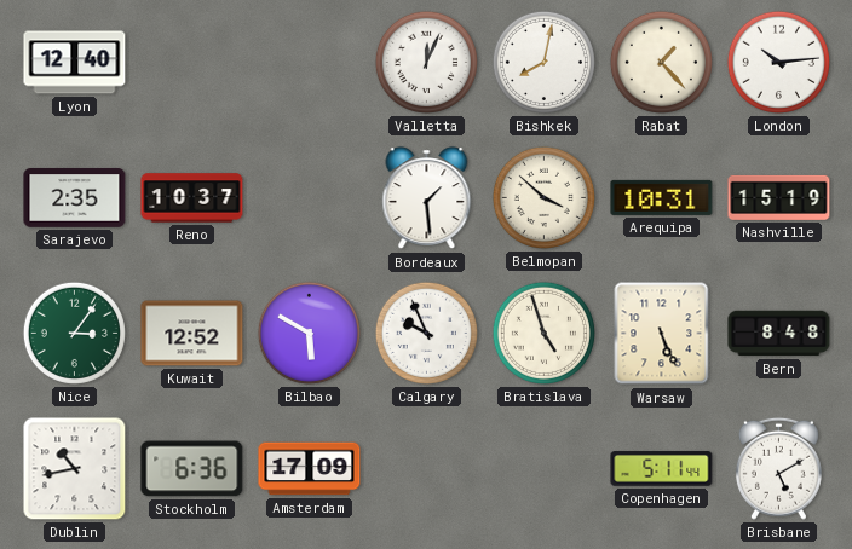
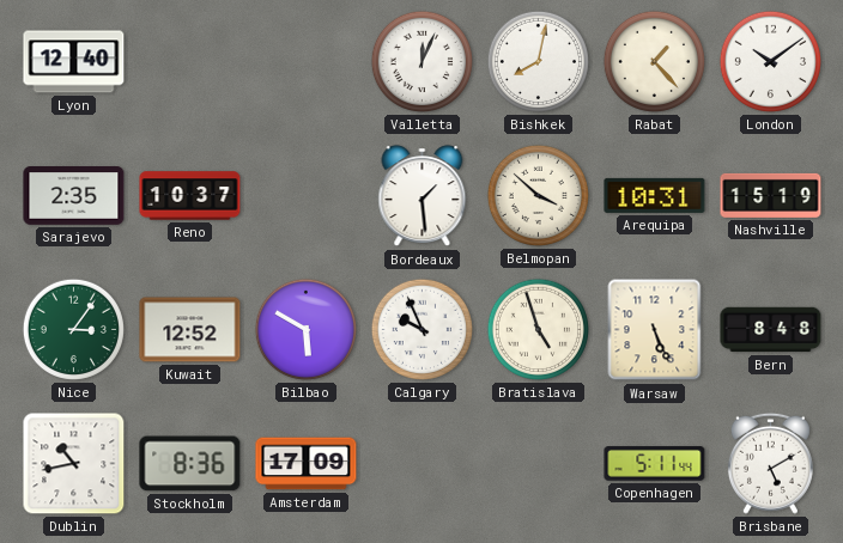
London: 10:14 -> 10:09
Stockholm: 6:36 -> 8:36
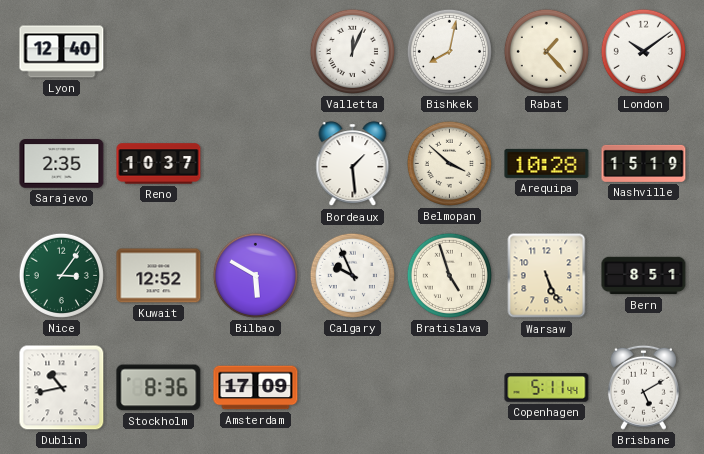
Arequipa: 10:31 -> 10:28
Bern: 8:48 -> 8:51
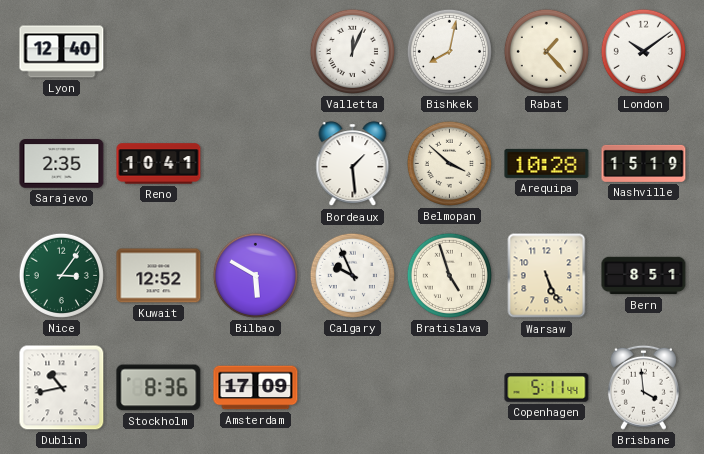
Reno: 10:37 -> 10:41
Brisbane: 5:10 -> 3:59
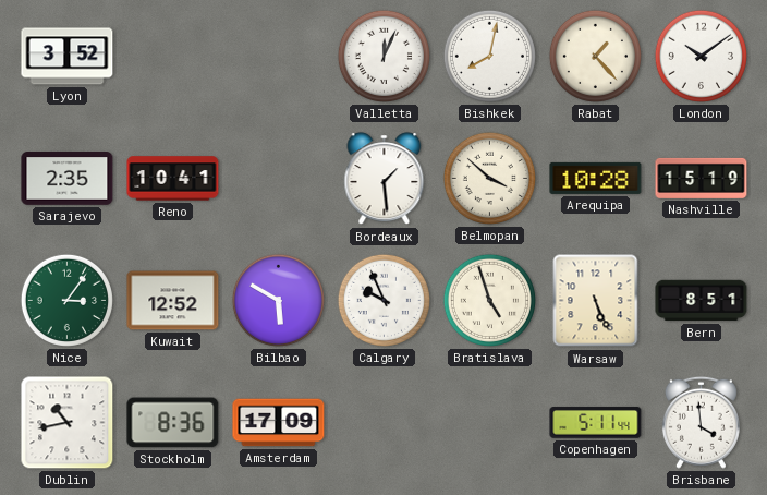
Lyon: 12:40 -> 3:52
